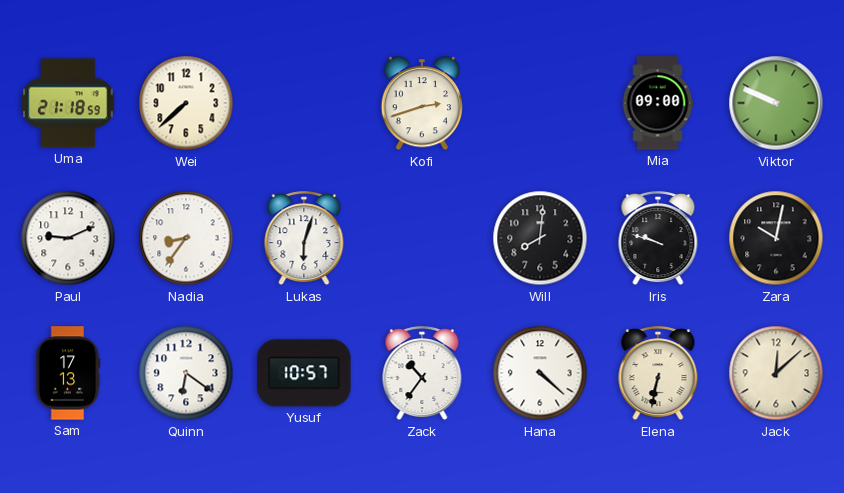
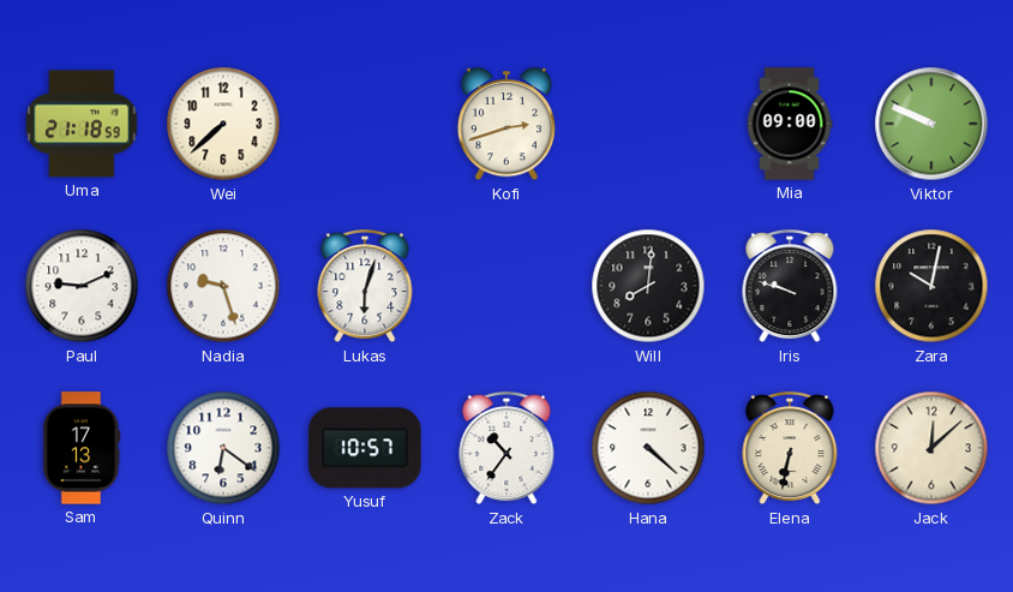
Nadia: 8:36 -> 9:27
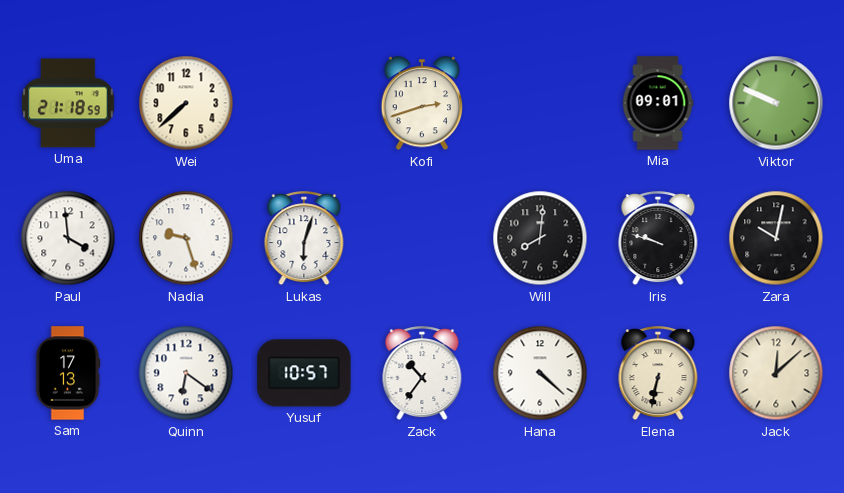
Mia: 09:00 -> 09:01
Paul: 9:11 -> 3:59
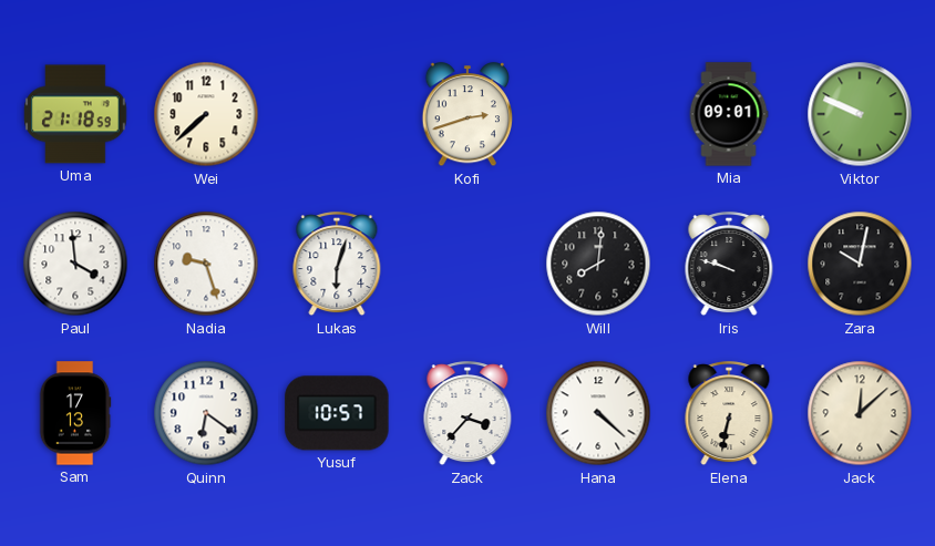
Zack: 10:36 -> 3:37
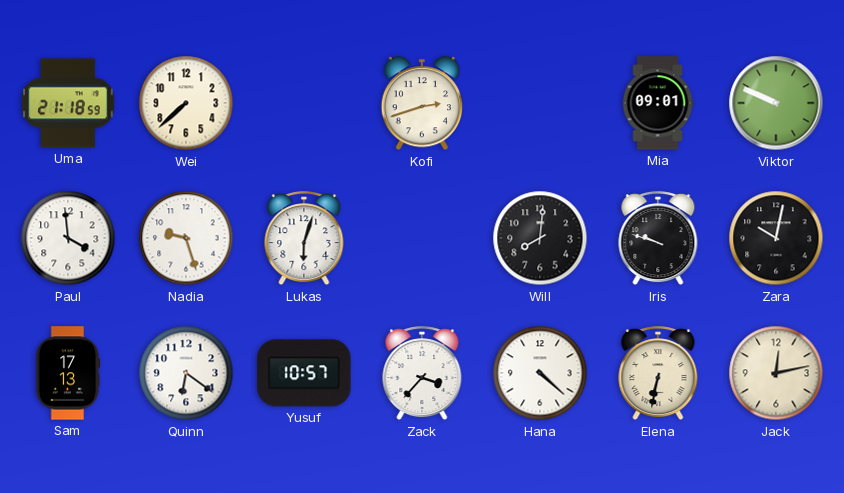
Jack: 12:08 -> 12:13
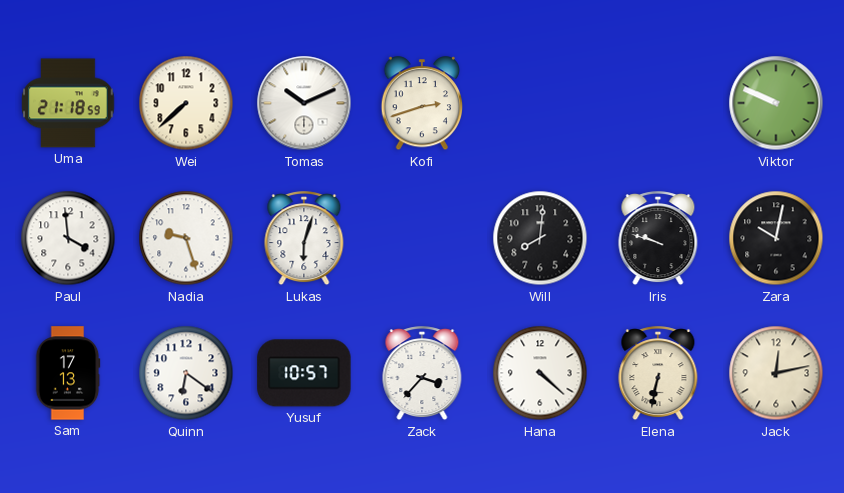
Tomas: none -> 10:11
Mia: 09:01 -> none
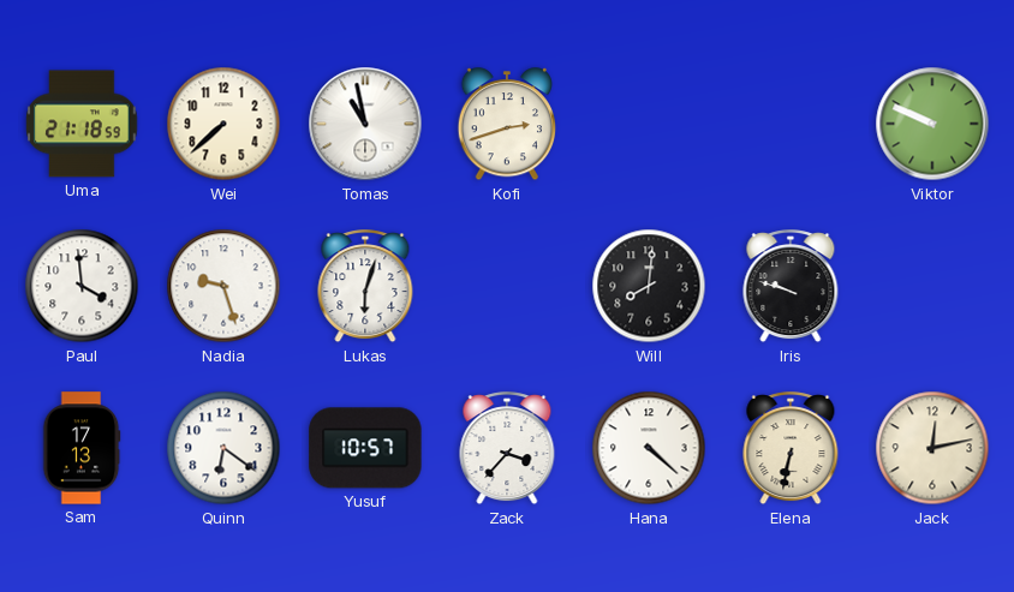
Tomas: 10:11 -> 10:58
Zara: 10:02 -> none
